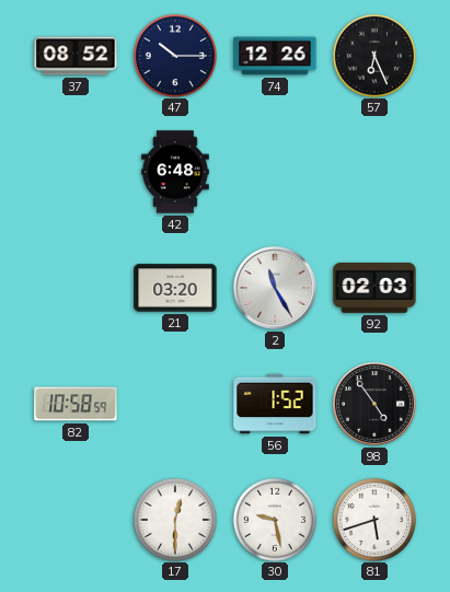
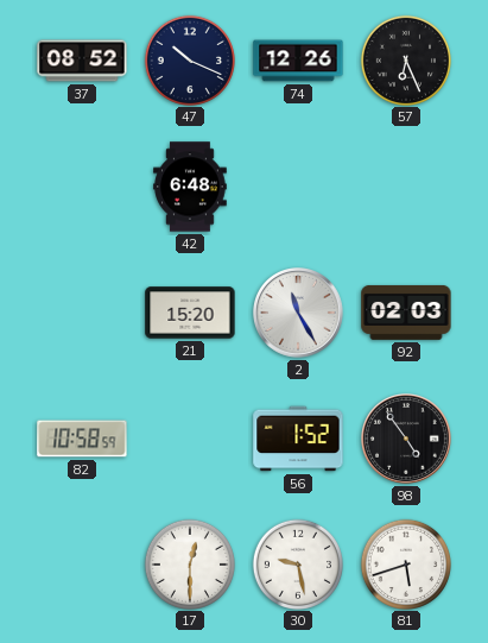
47: 10:15 -> 10:19
21: 03:20 -> 15:20
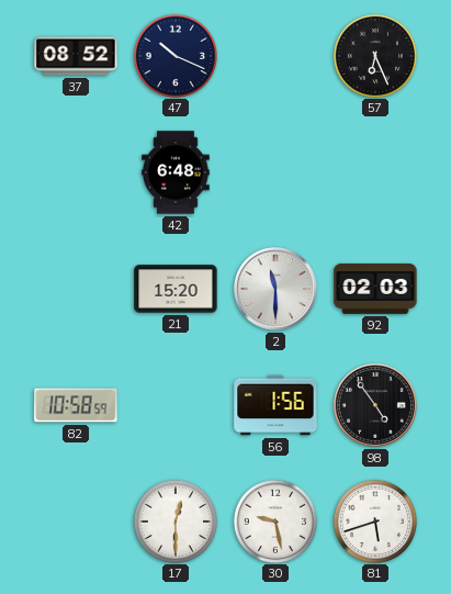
74: 12:26 -> none
2: 11:25 -> 11:30
56: 1:52 -> 1:56
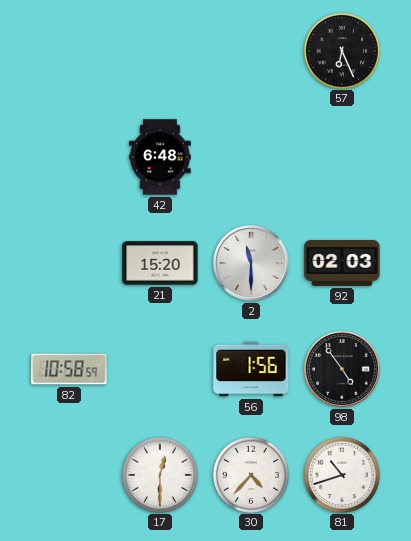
37: 08:52 -> none
47: 10:19 -> none
30: 9:28 -> 4:37
81: 5:42 -> 10:42
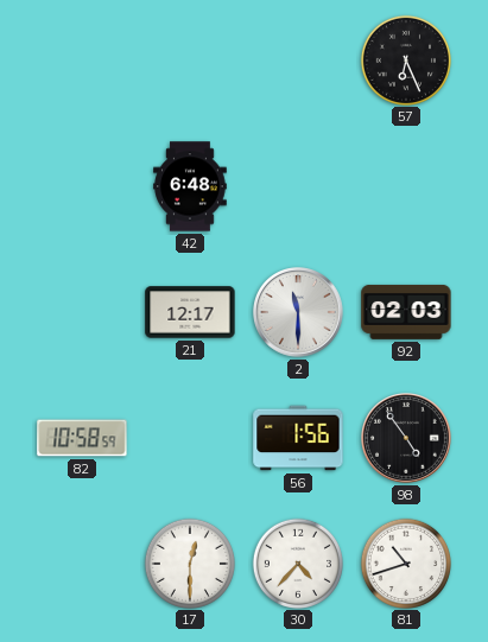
21: 15:20 -> 12:17
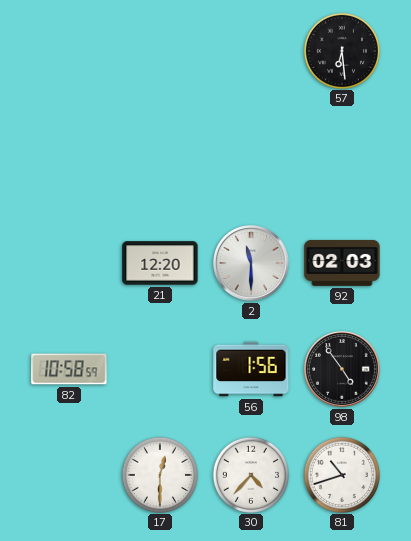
57: 6:26 -> 6:29
42: 6:48 -> none
21: 12:17 -> 12:20
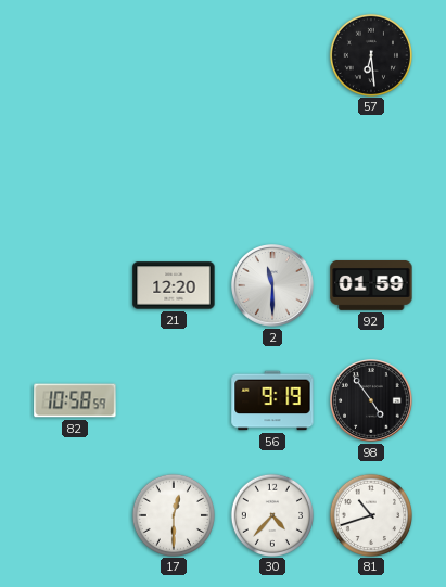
92: 02:03 -> 01:59
56: 1:56 -> 9:19
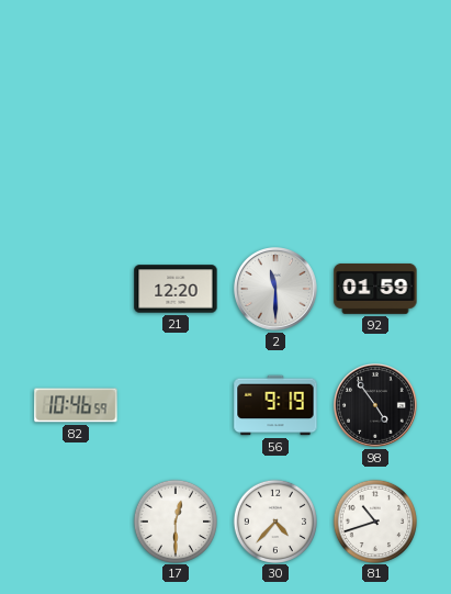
57: 6:29 -> none
82: 10:58 -> 10:46
